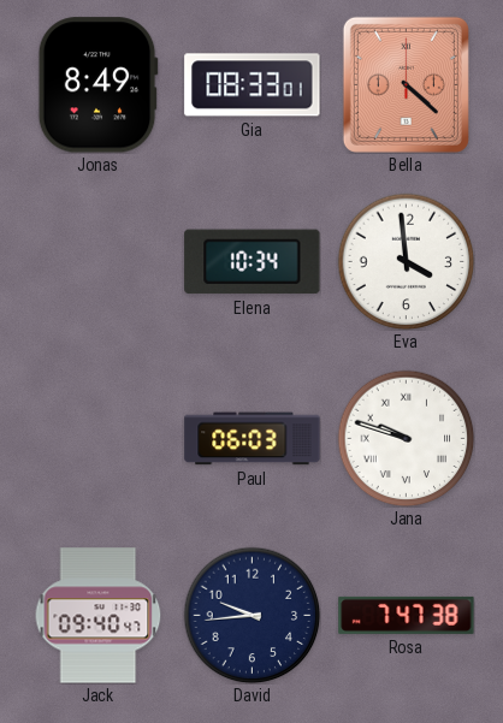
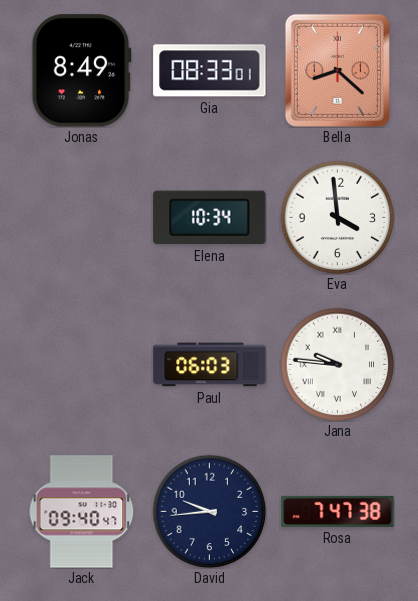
Bella: 4:22 -> 8:22
Jana: 9:48 -> 9:46
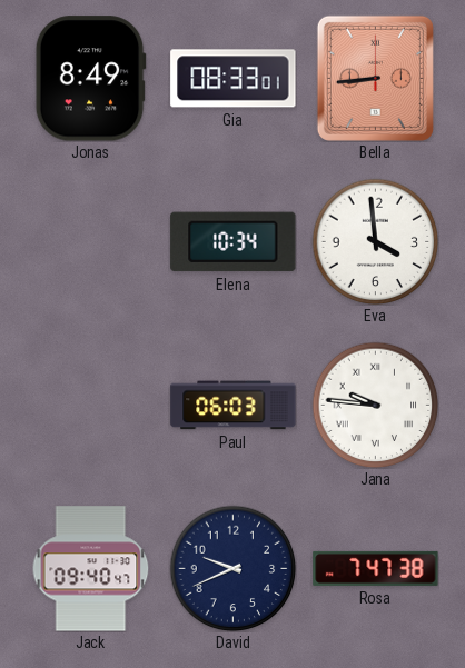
Bella: 8:22 -> 8:44
David: 9:44 -> 9:41
